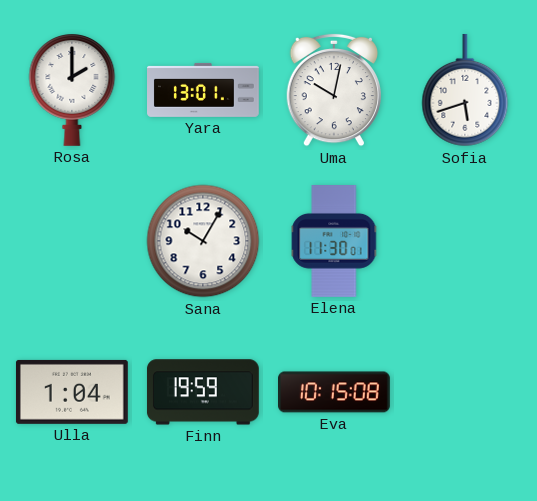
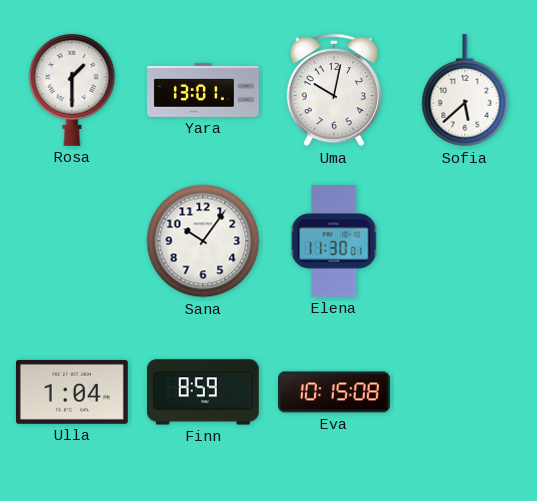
Rosa: 2:00 -> 1:30
Sofia: 5:42 -> 5:38
Sana: 10:05 -> 10:06
Finn: 19:59 -> 8:59
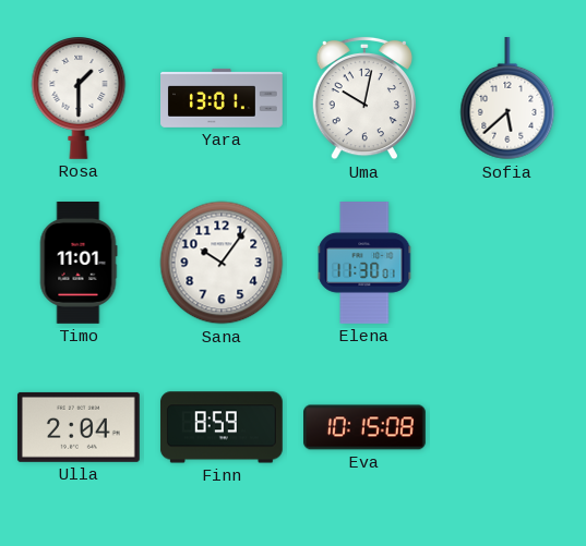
Timo: none -> 11:01
Ulla: 1:04 -> 2:04
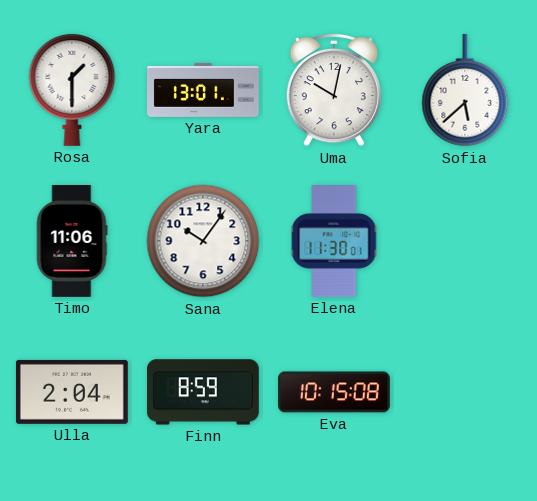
Timo: 11:01 -> 11:06
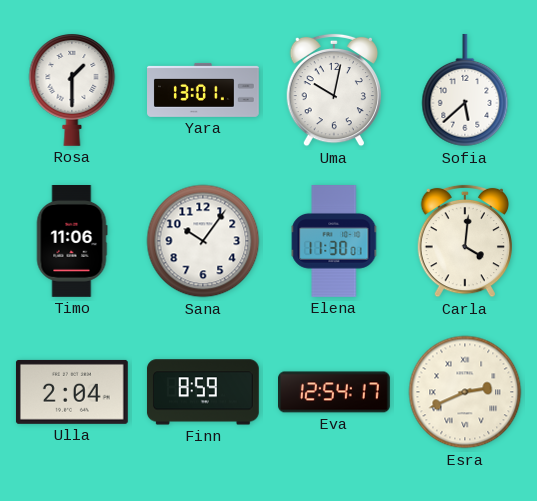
Carla: none -> 4:01
Eva: 10:15 -> 12:54
Esra: none -> 2:41
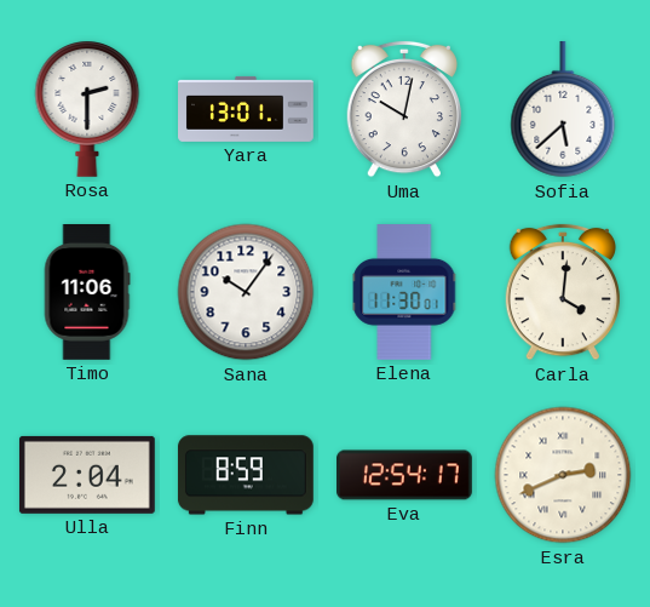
Rosa: 1:30 -> 2:30
